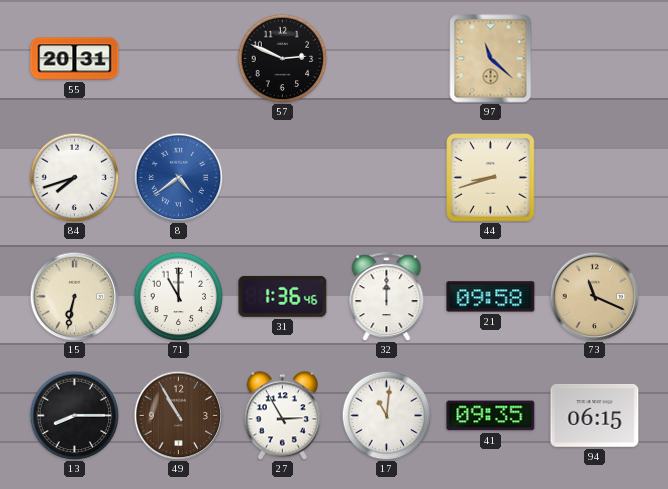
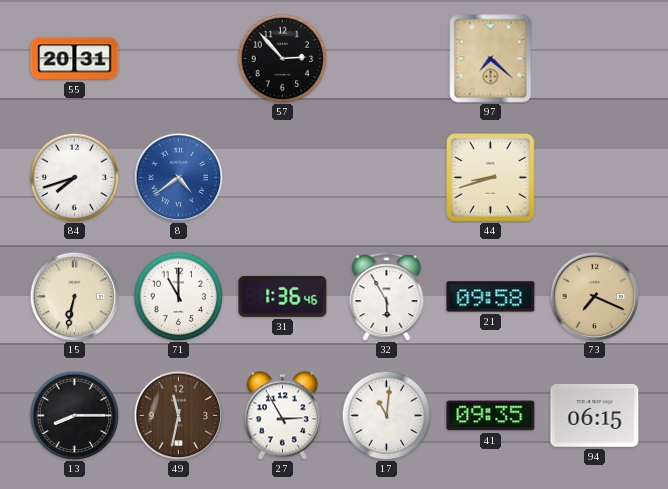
57: 2:49 -> 2:53
97: 11:22 -> 7:22
32: 12:00 -> 5:55
73: 11:19 -> 7:19
49: 10:55 -> 11:32
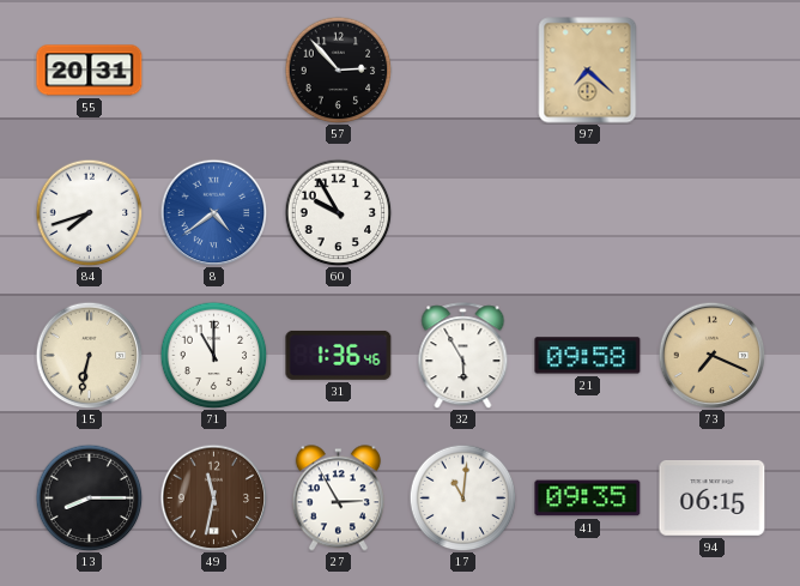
60: none -> 9:55
44: 8:42 -> none
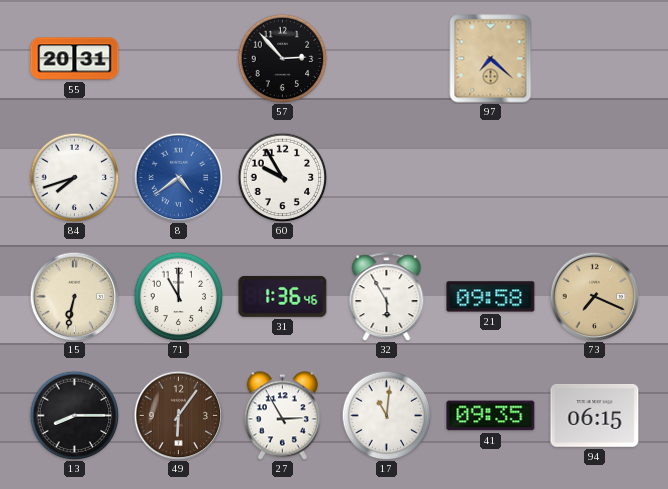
49: 11:32 -> 6:06
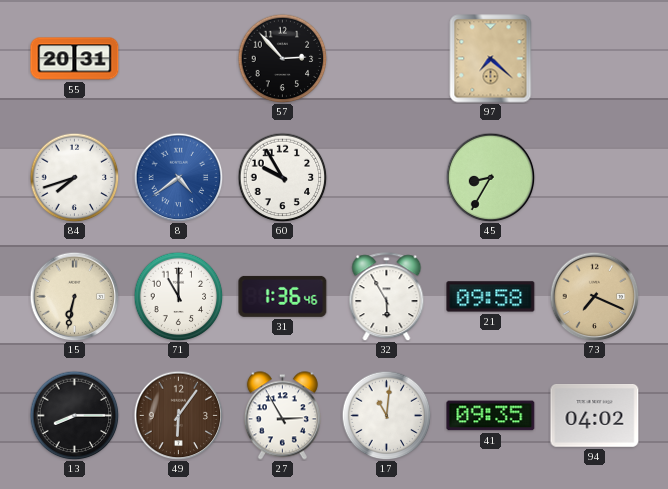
45: none -> 8:35
94: 06:15 -> 04:02
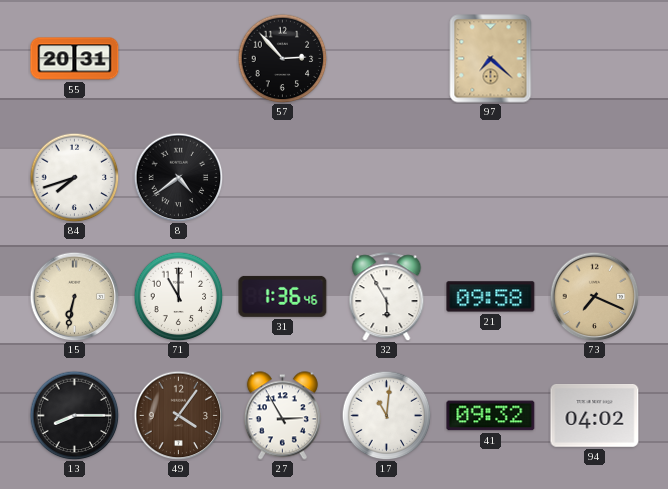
8 dial: blue -> black
60: 9:55 -> none
45: 8:35 -> none
49: 6:06 -> 4:06
41: 09:35 -> 09:32
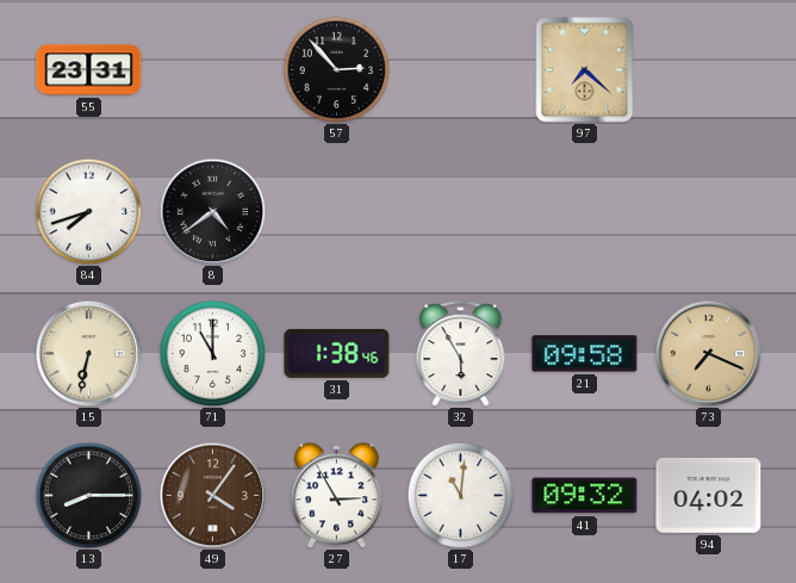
55: 20:31 -> 23:31
31: 1:36 -> 1:38
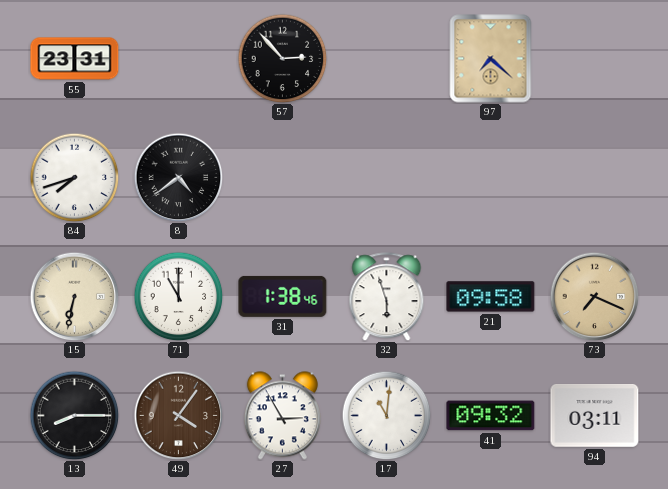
32: 5:55 -> 5:57
94: 04:02 -> 03:11
